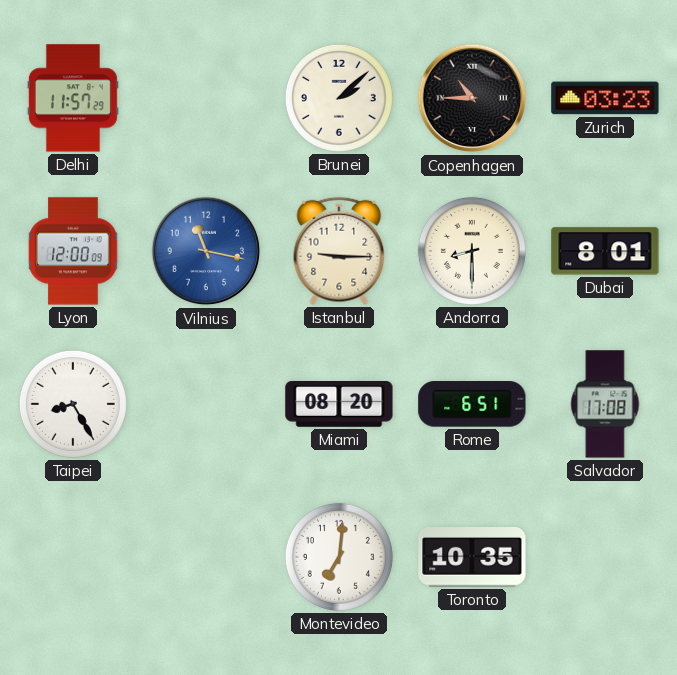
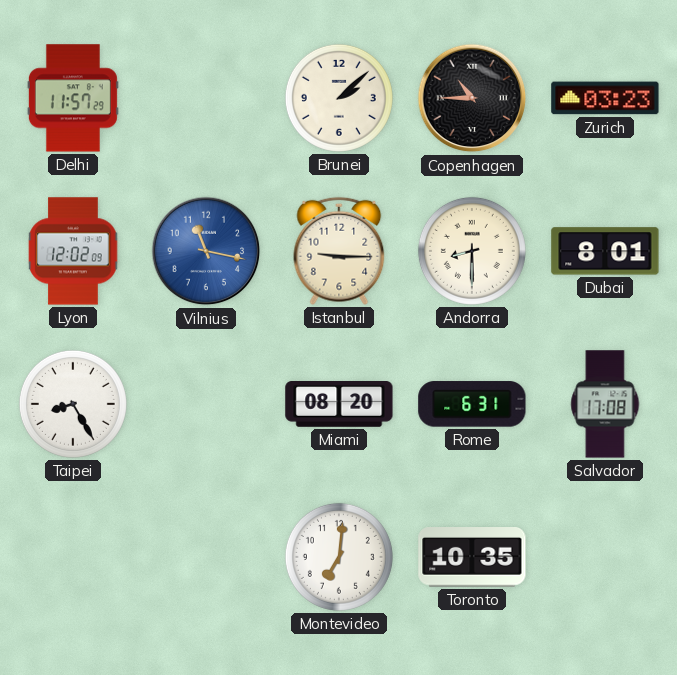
Lyon: 12:00 -> 12:02
Rome: 6:51 -> 6:31
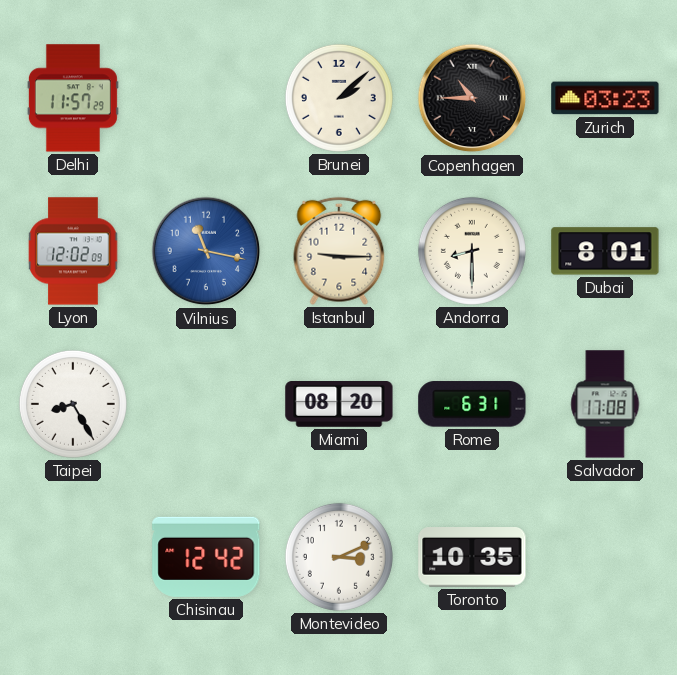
Chisinau: none -> 12:42
Montevideo: 7:01 -> 3:11
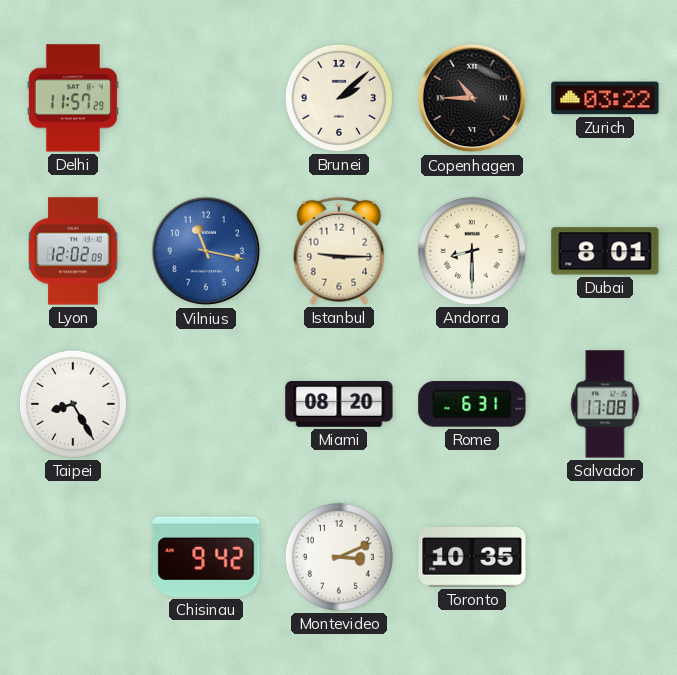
Zurich: 03:23 -> 03:22
Chisinau: 12:42 -> 9:42
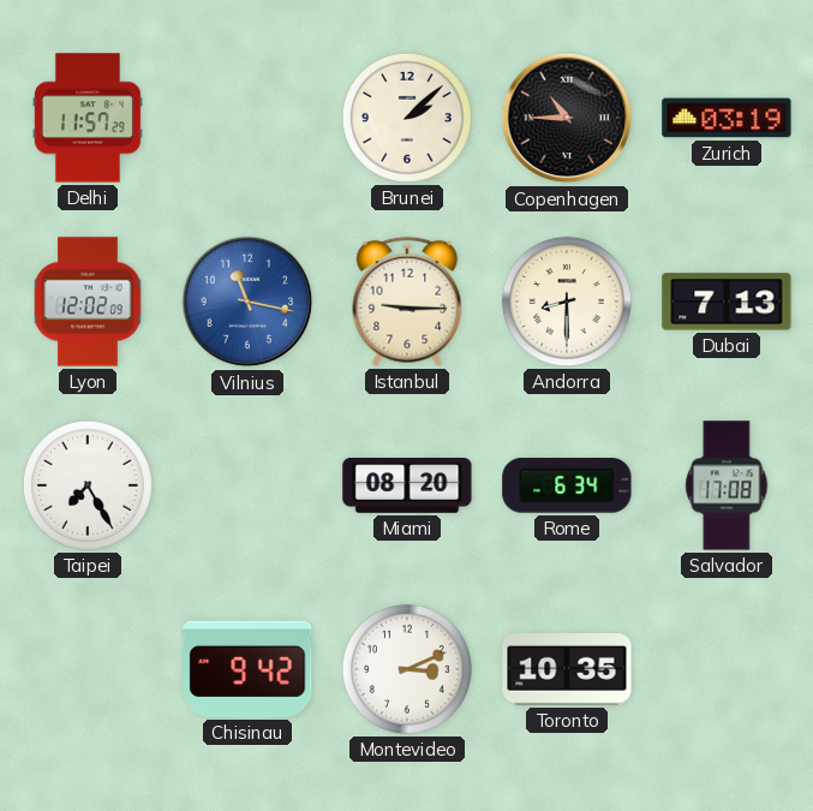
Zurich: 03:22 -> 03:19
Dubai: 8:01 -> 7:13
Taipei: 8:25 -> 7:25
Rome: 6:31 -> 6:34
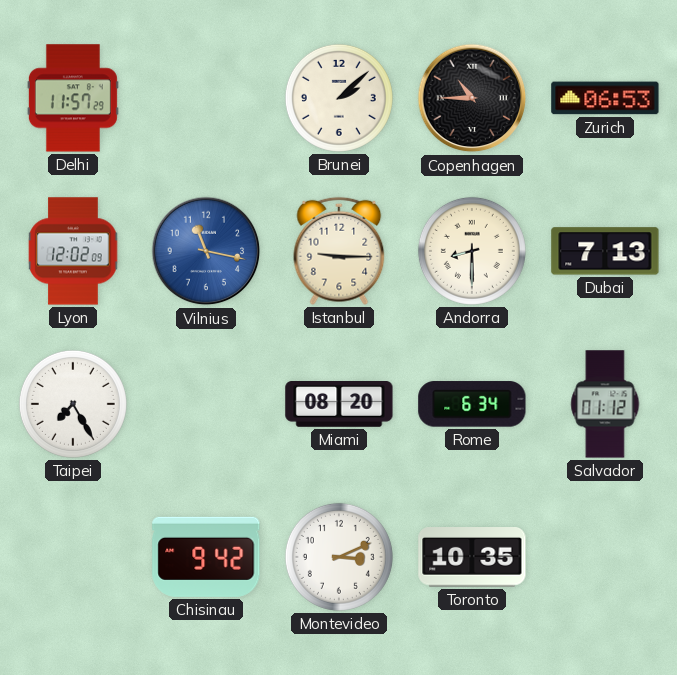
Zurich: 03:19 -> 06:53
Salvador: 17:08 -> 01:12
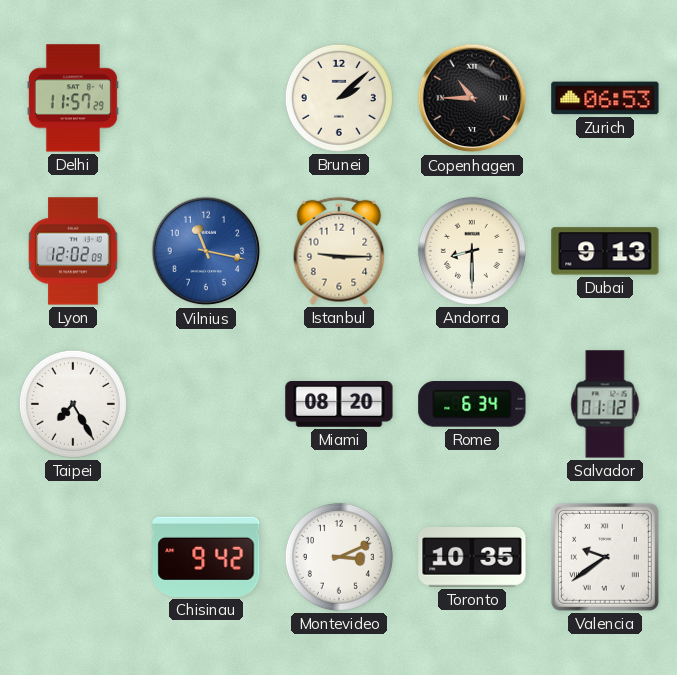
Dubai: 7:13 -> 9:13
Valencia: none -> 9:39
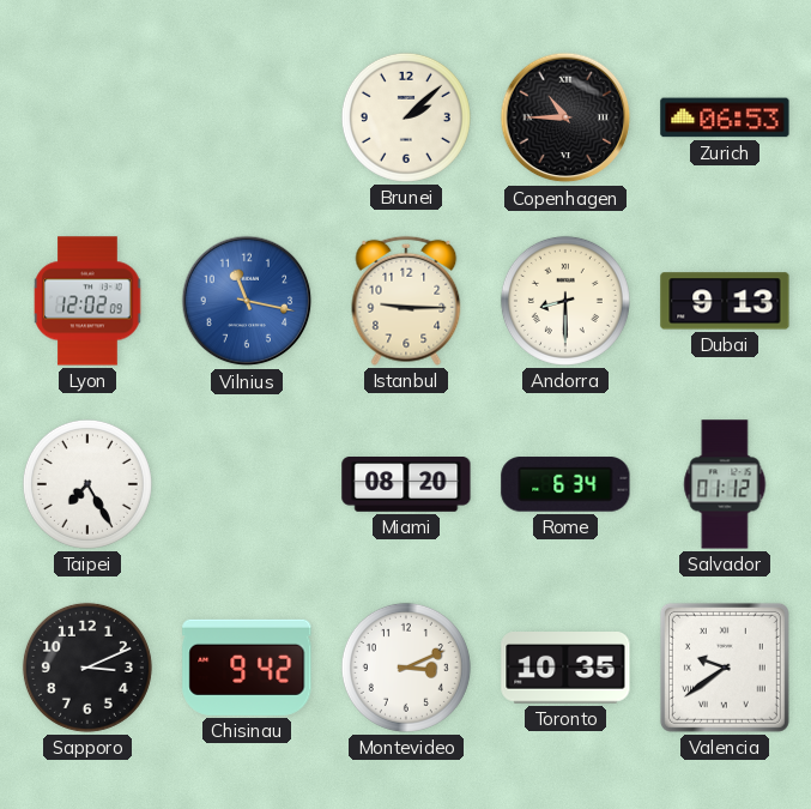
Delhi: 11:57 -> none
Sapporo: none -> 3:11
